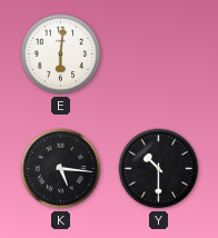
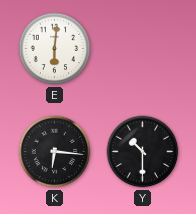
K: 5:16 -> 6:16
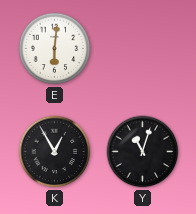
K: 6:16 -> 12:55
Y: 10:30 -> 11:03
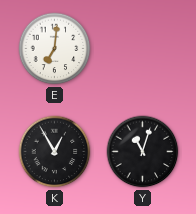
E: 6:01 -> 7:01
